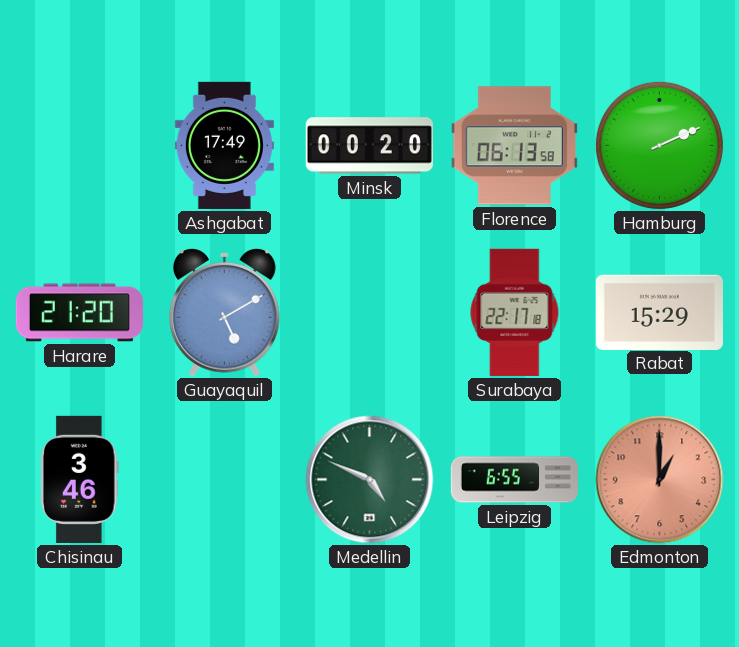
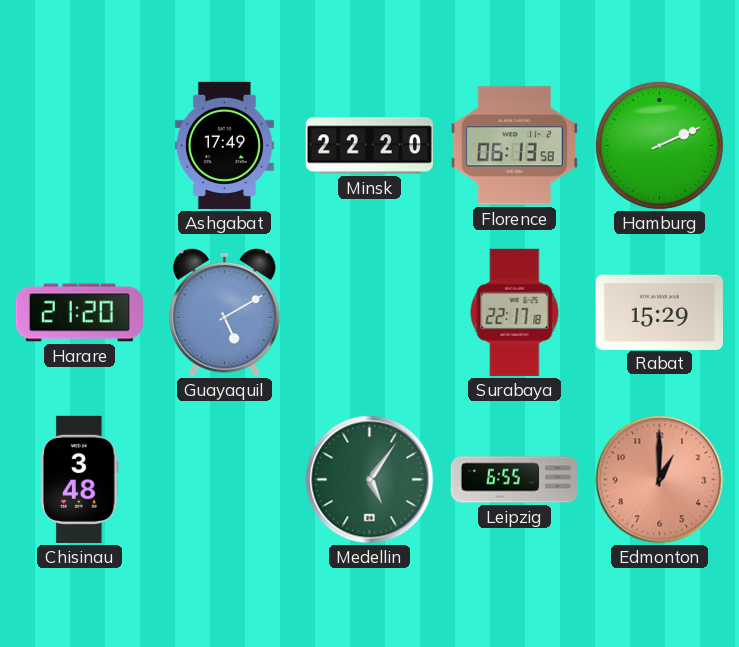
Minsk: 00:20 -> 22:20
Chisinau: 3:46 -> 3:48
Medellin: 4:49 -> 5:06
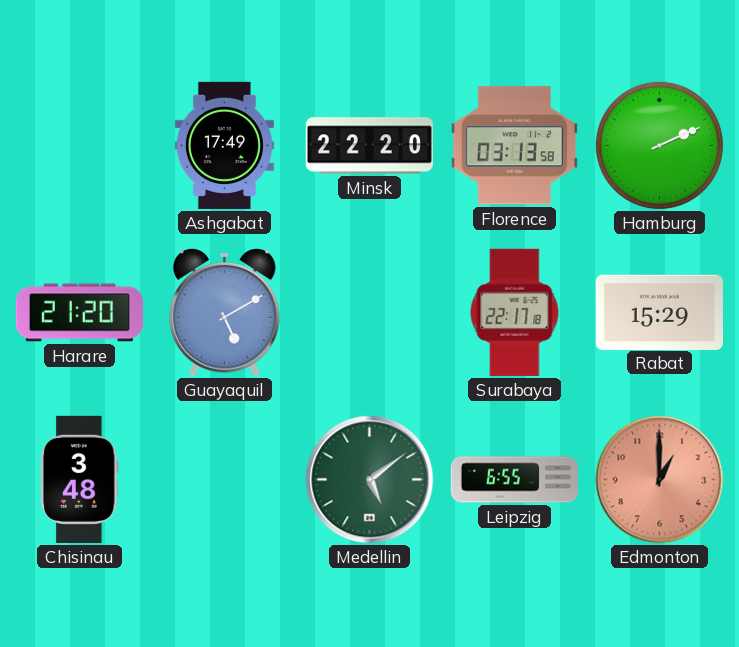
Florence: 06:13 -> 03:13
Medellin: 5:06 -> 5:09
